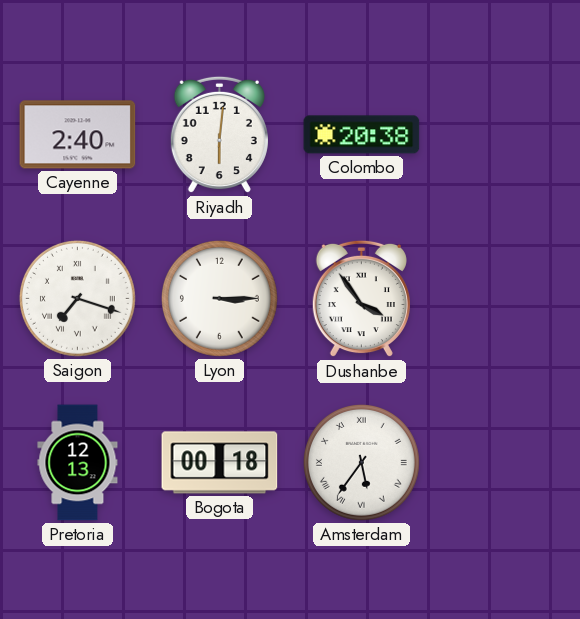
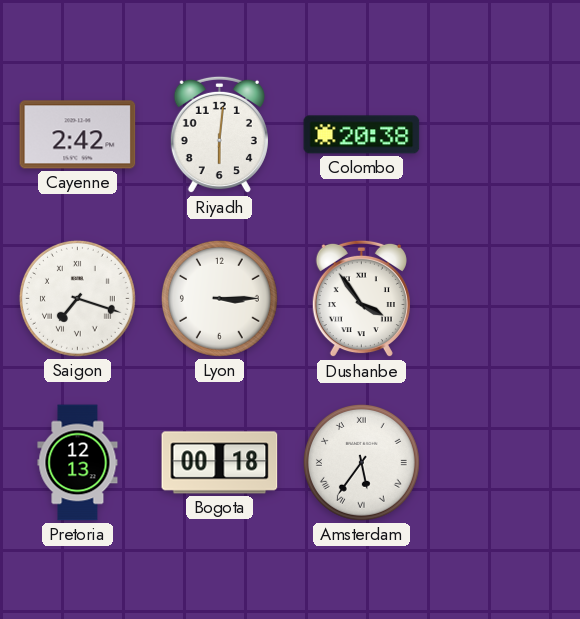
Cayenne: 2:40 -> 2:42
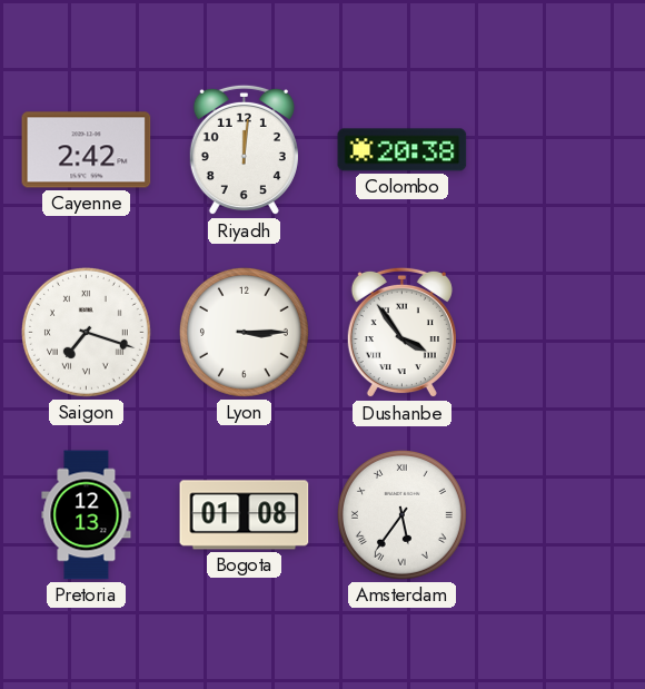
Riyadh: 6:01 -> 12:01
Bogota: 00:18 -> 01:08
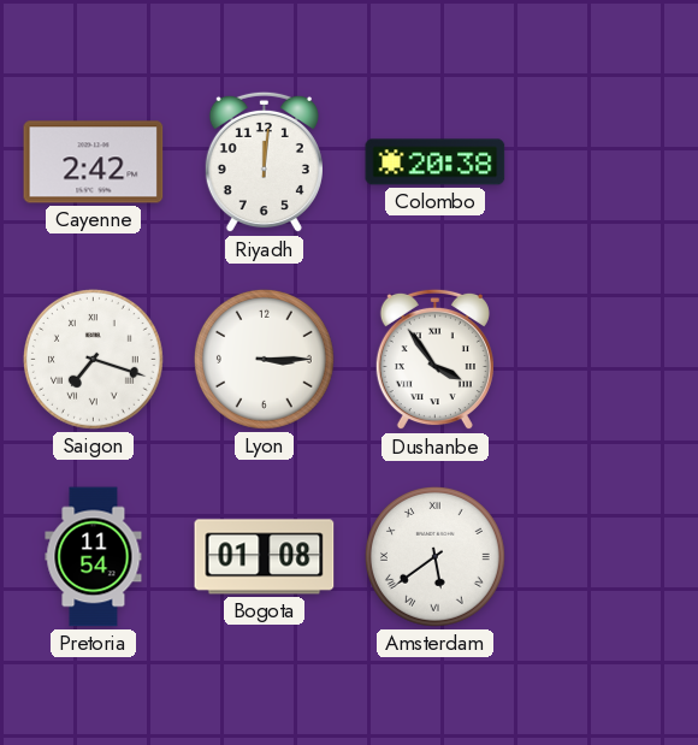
Pretoria: 12:13 -> 11:54
Amsterdam: 5:36 -> 5:39
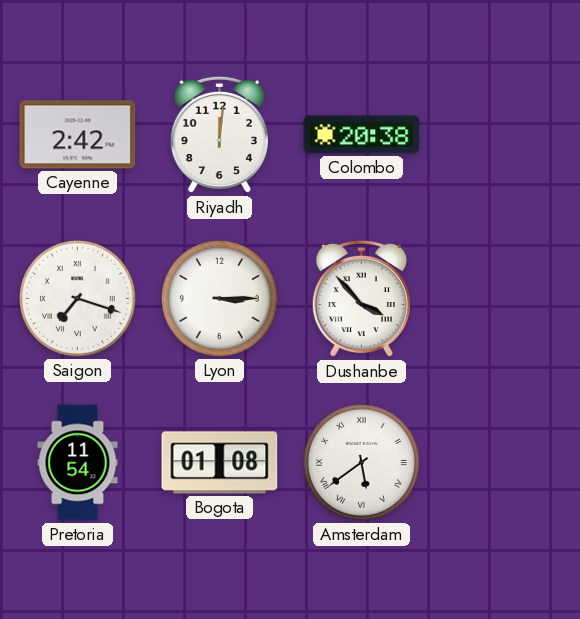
Dushanbe: 3:54 -> 3:53
